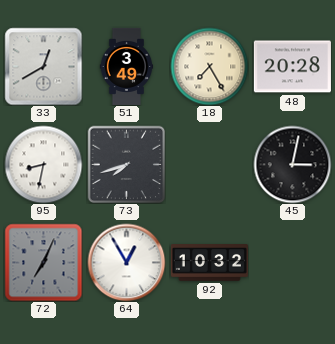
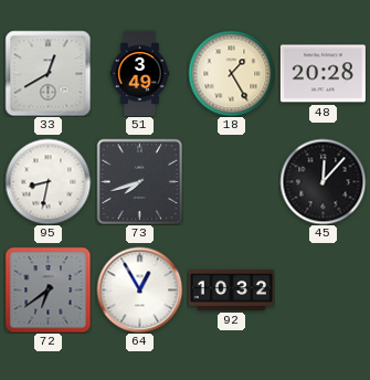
18: 7:25 -> 1:25
45: 3:02 -> 12:07
72: 7:04 -> 6:39
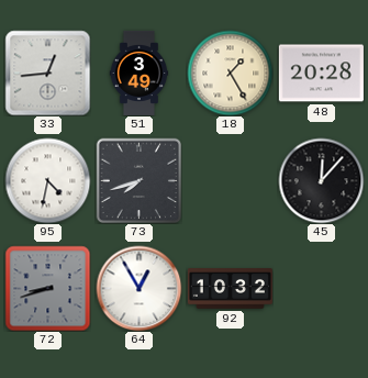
33: 12:40 -> 12:44
95: 8:32 -> 4:32
72: 6:39 -> 8:42
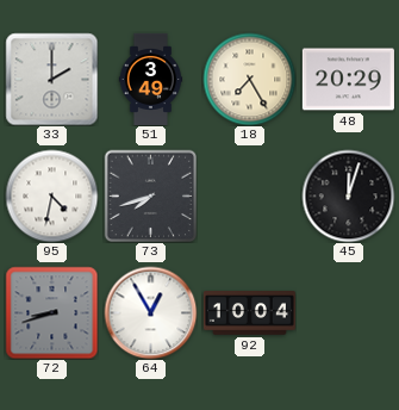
33: 12:44 -> 2:00
18: 1:25 -> 7:25
48: 20:28 -> 20:29
45: 12:07 -> 12:03
92: 10:32 -> 10:04
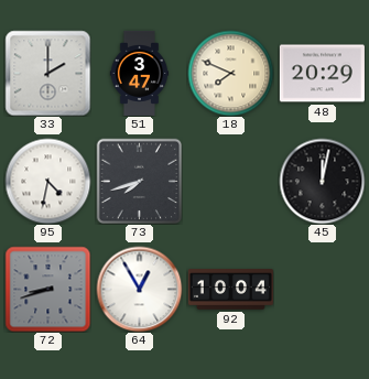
51: 3:49 -> 3:47
18: 7:25 -> 7:49
45: 12:03 -> 12:02
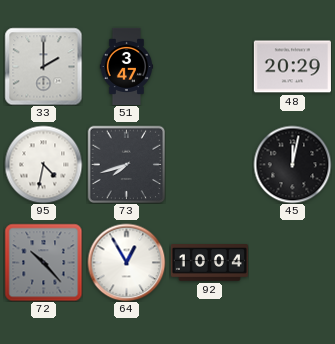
18: 7:49 -> none
72: 8:42 -> 10:23
